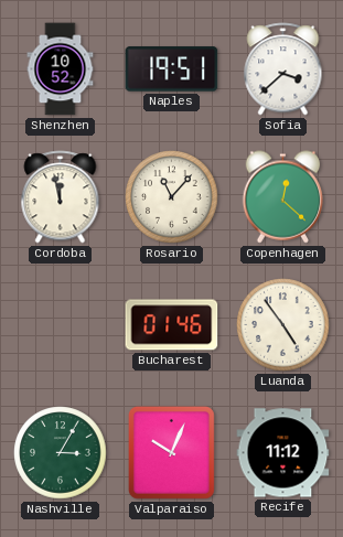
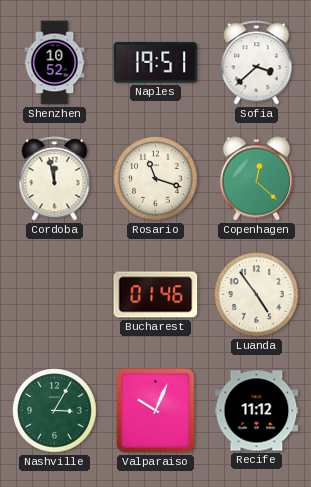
Rosario: 11:07 -> 11:18
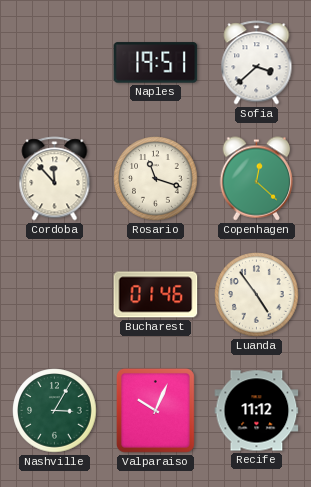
Shenzhen: 10:52 -> none
Cordoba: 11:58 -> 11:53
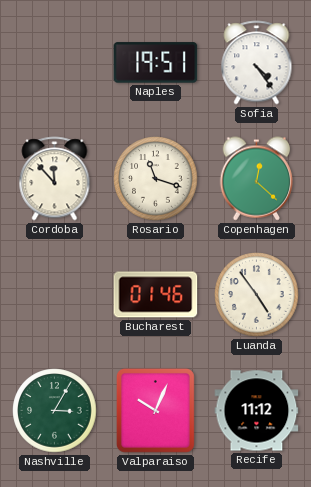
Sofia: 3:38 -> 4:24
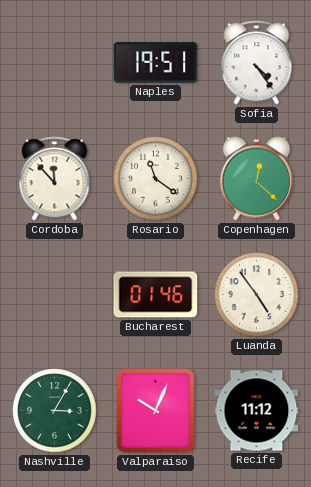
Rosario: 11:18 -> 11:21
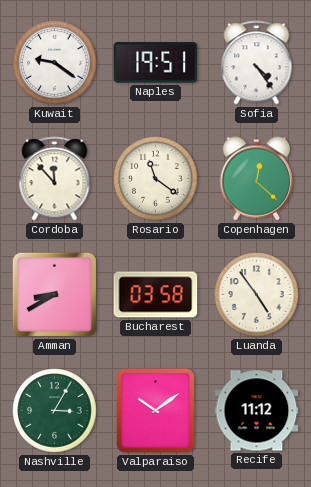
Kuwait: none -> 9:21
Amman: none -> 8:40
Bucharest: 01:46 -> 03:58
Valparaiso: 10:04 -> 10:09
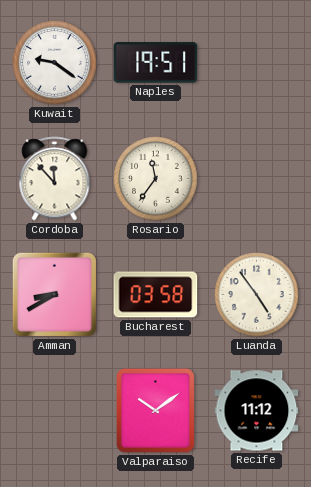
Sofia: 4:24 -> none
Rosario: 11:21 -> 11:36
Copenhagen: 12:22 -> none
Nashville: 3:05 -> none
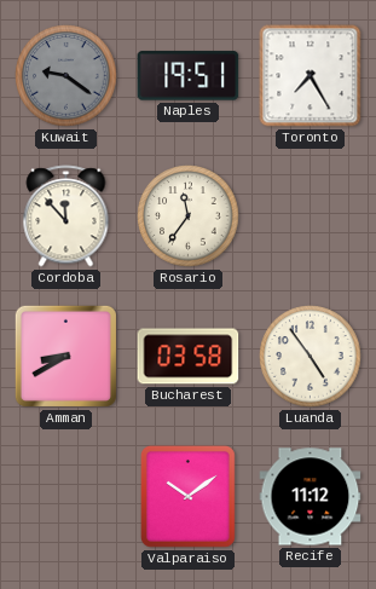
Kuwait dial: white -> grey
Toronto: none -> 7:25
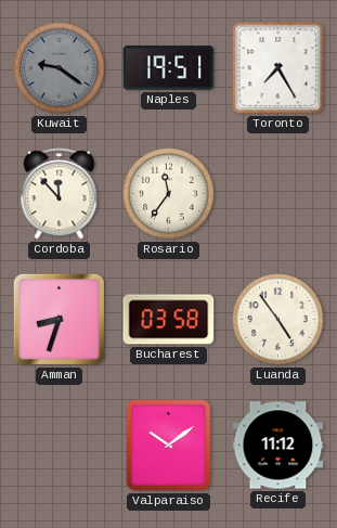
Amman: 8:40 -> 8:33
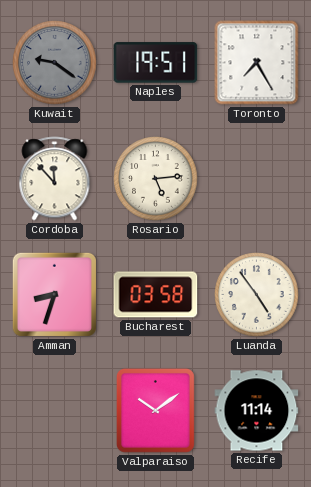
Rosario: 11:36 -> 5:14
Recife: 11:12 -> 11:14
